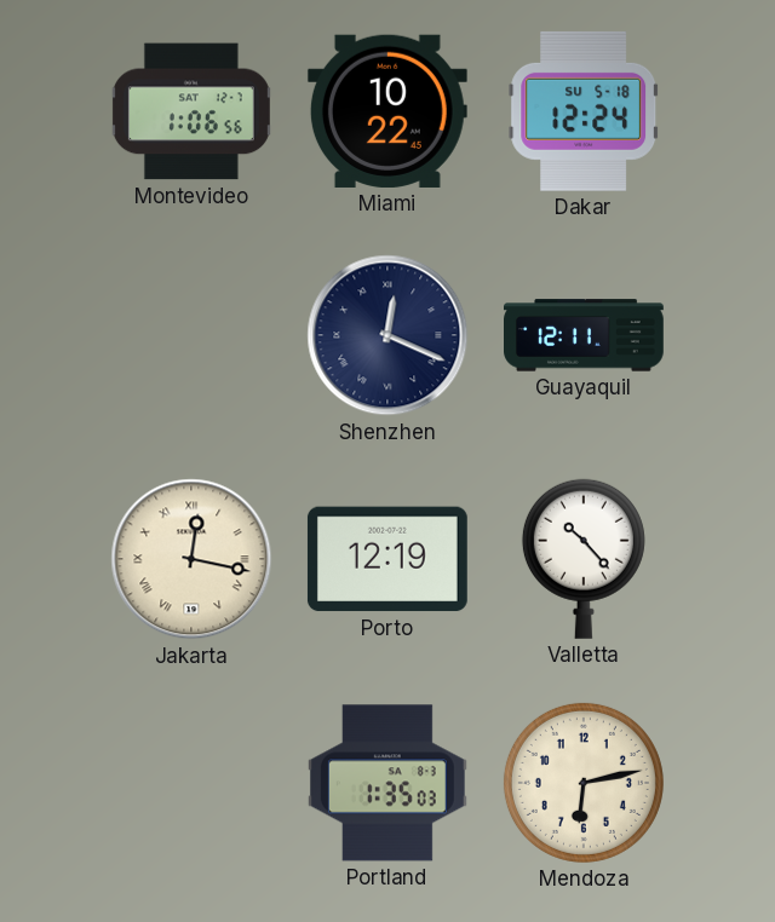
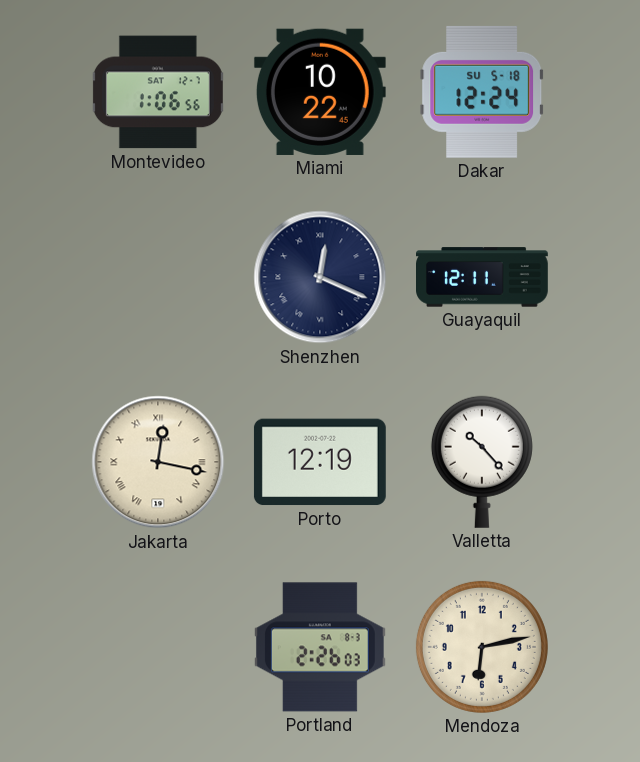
Portland: 1:35 -> 2:26
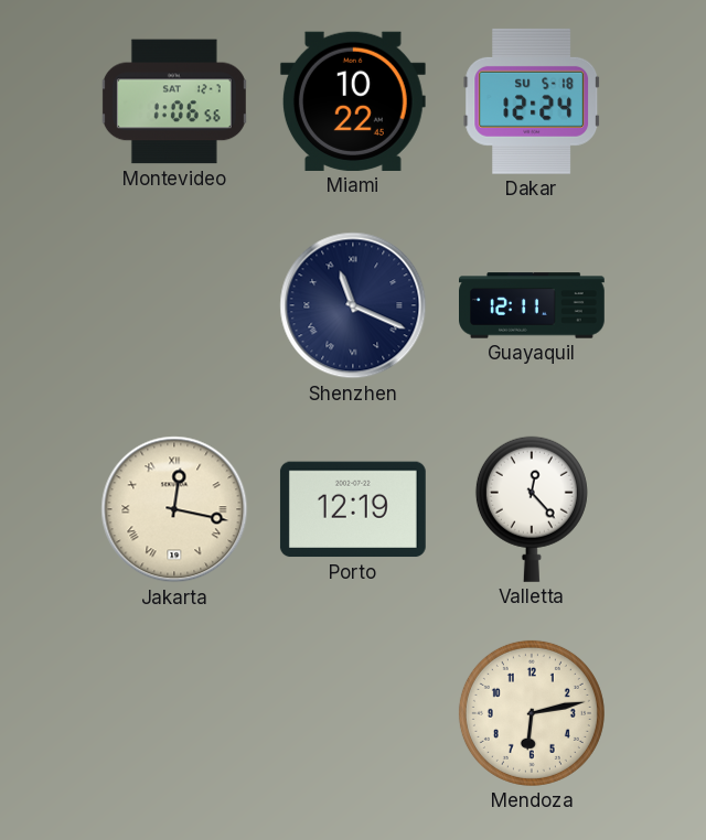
Shenzhen: 12:19 -> 11:19
Valletta: 10:23 -> 12:23
Portland: 2:26 -> none
